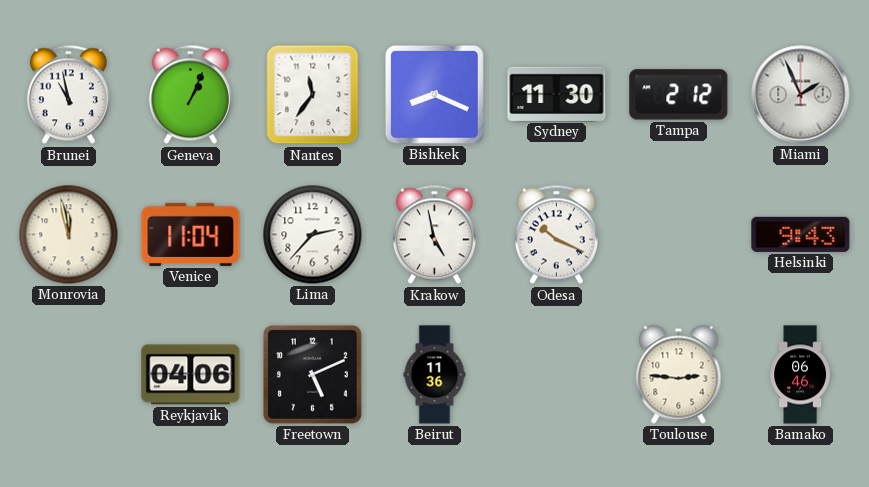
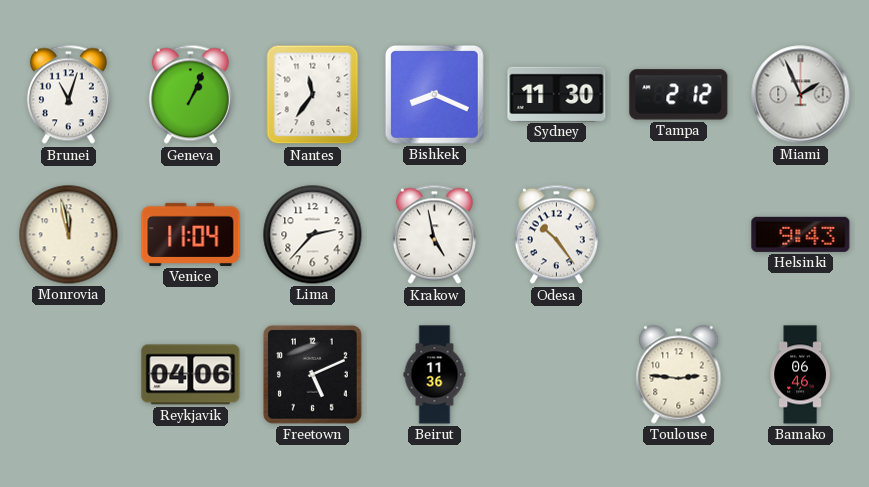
Brunei: 10:58 -> 11:03
Odesa: 10:19 -> 10:24
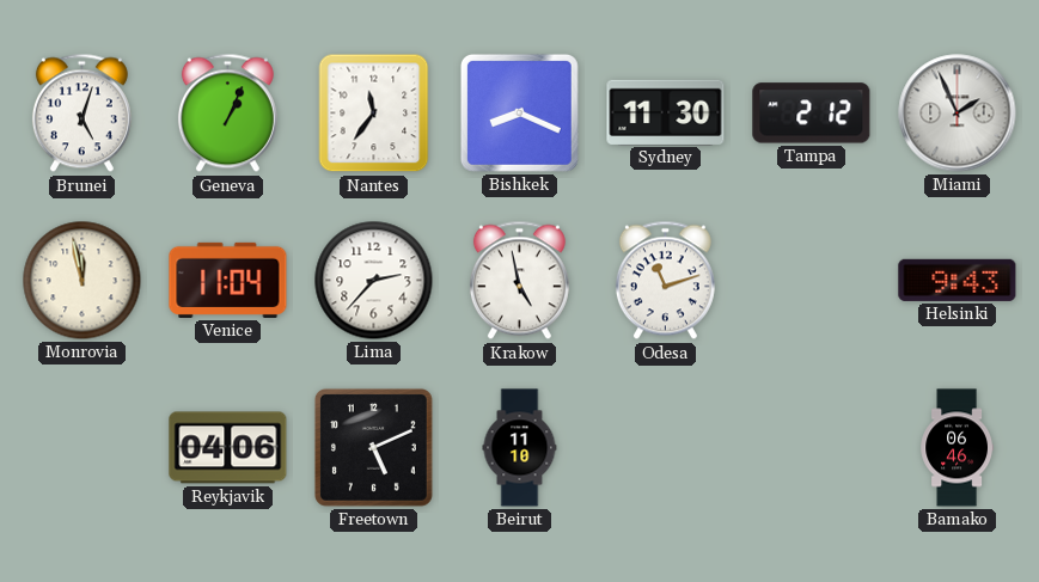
Brunei: 11:03 -> 5:03
Odesa: 10:24 -> 11:12
Beirut: 11:36 -> 11:10
Toulouse: 2:46 -> none
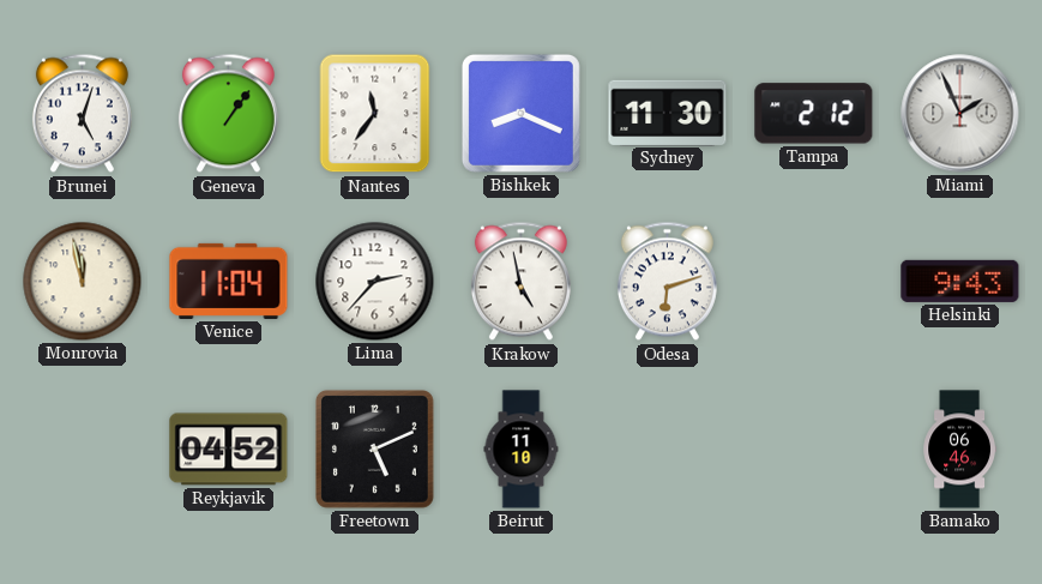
Geneva: 1:04 -> 1:06
Odesa: 11:12 -> 6:12
Reykjavik: 04:06 -> 04:52
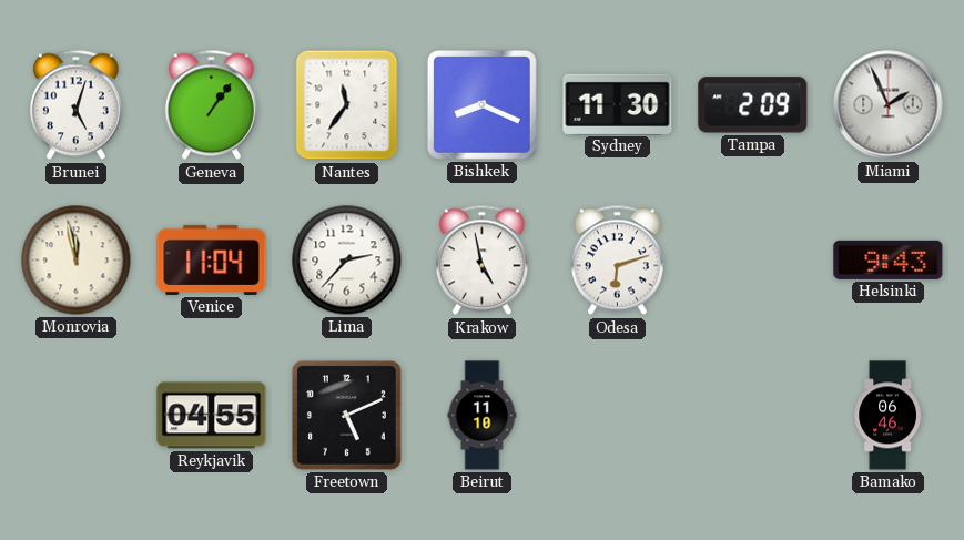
Tampa: 2:12 -> 2:09
Reykjavik: 04:52 -> 04:55
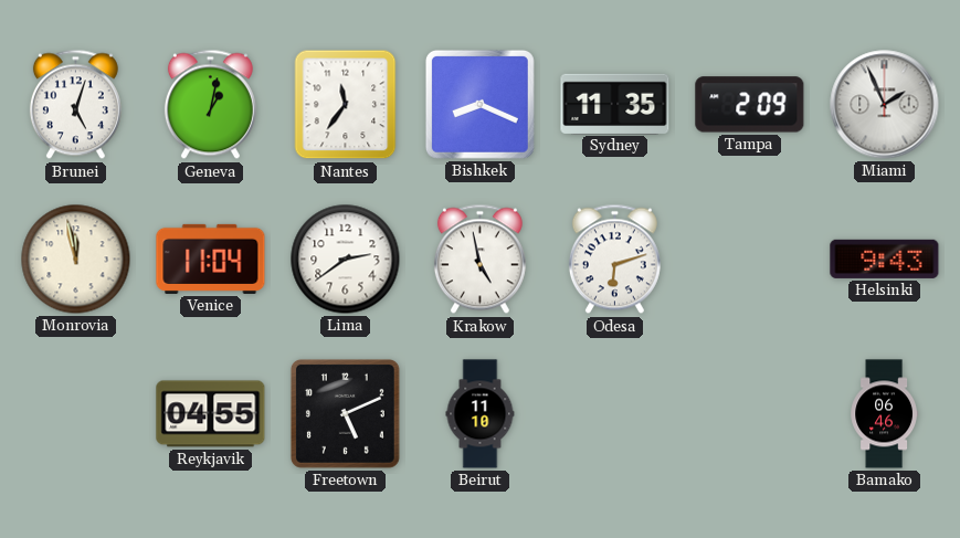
Geneva: 1:06 -> 1:02
Sydney: 11:30 -> 11:35
Lima: 2:37 -> 2:39
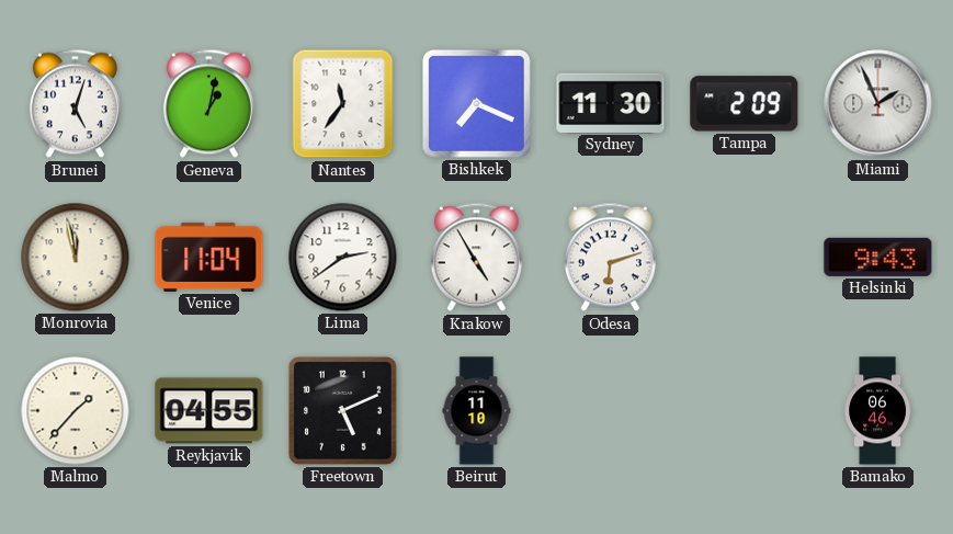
Bishkek: 8:19 -> 7:19
Sydney: 11:35 -> 11:30
Krakow: 4:58 -> 4:55
Malmo: none -> 1:37
